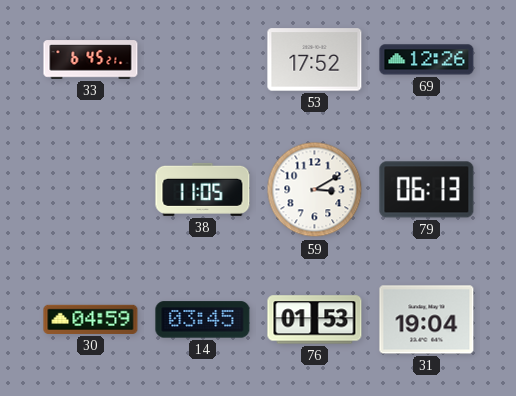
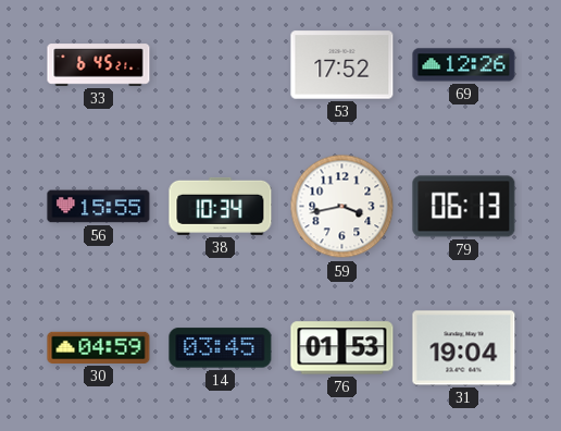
56: none -> 15:55
38: 11:05 -> 10:34
59: 3:10 -> 3:43
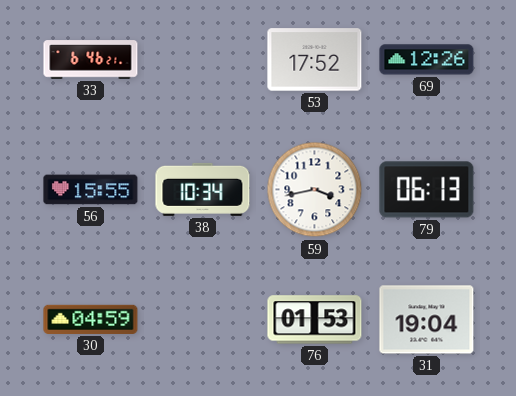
33: 6:45 -> 6:46
14: 03:45 -> none
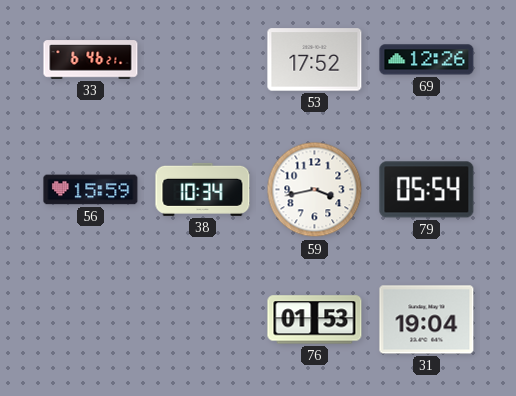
56: 15:55 -> 15:59
79: 06:13 -> 05:54
30: 04:59 -> none
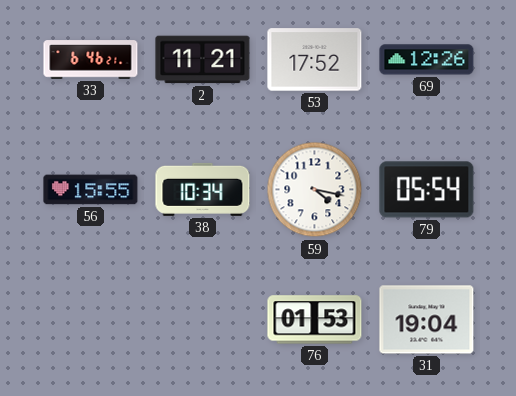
2: none -> 11:21
56: 15:59 -> 15:55
59: 3:43 -> 4:17
